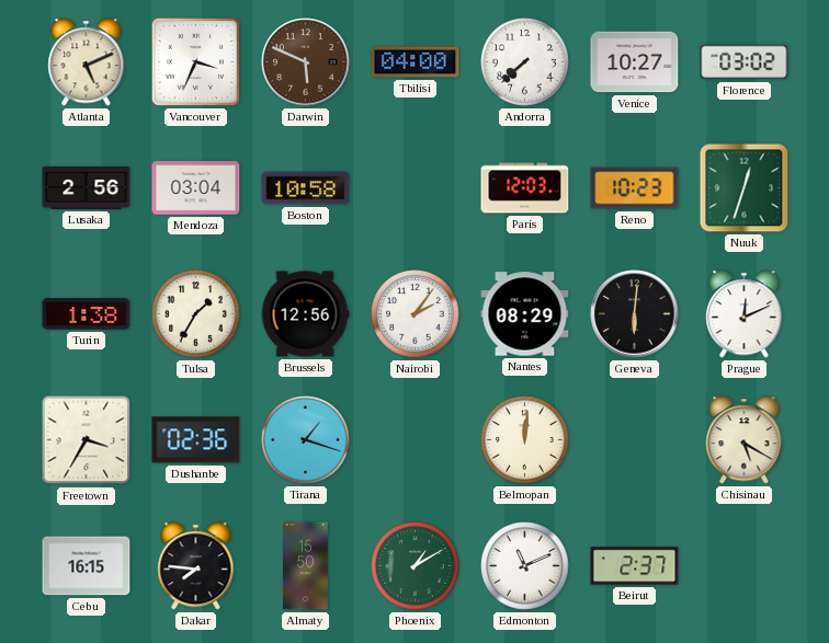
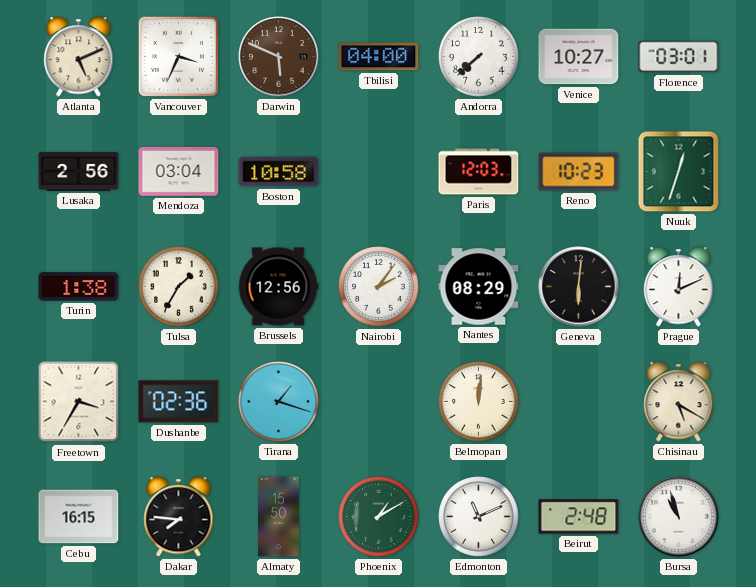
Florence: 03:02 -> 03:01
Beirut: 2:37 -> 2:48
Bursa: none -> 10:57
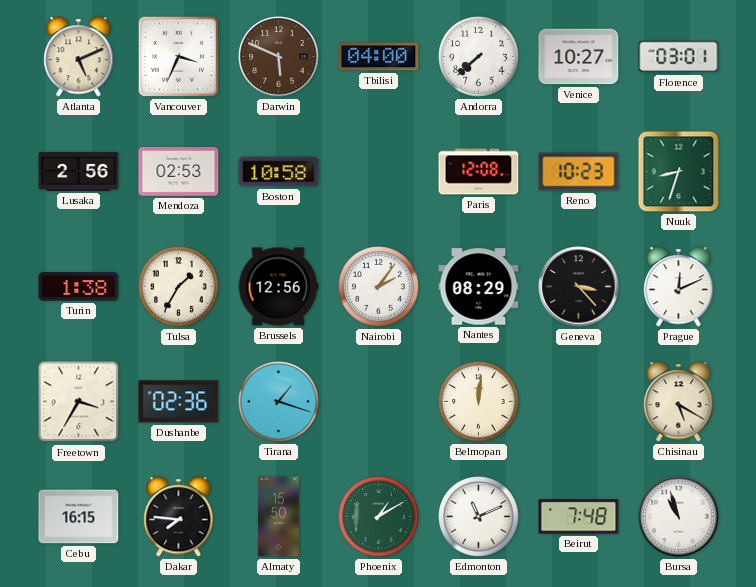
Mendoza: 03:04 -> 02:53
Paris: 12:03 -> 12:08
Nuuk: 12:33 -> 8:33
Geneva: 6:01 -> 3:23
Beirut: 2:48 -> 7:48
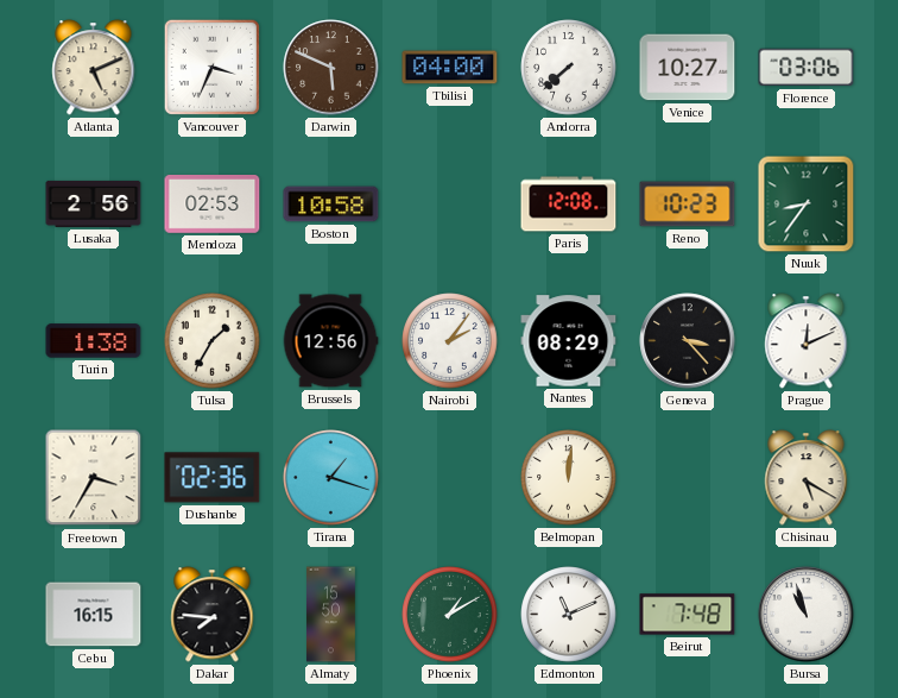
Florence: 03:01 -> 03:06
Nuuk: 8:33 -> 8:36
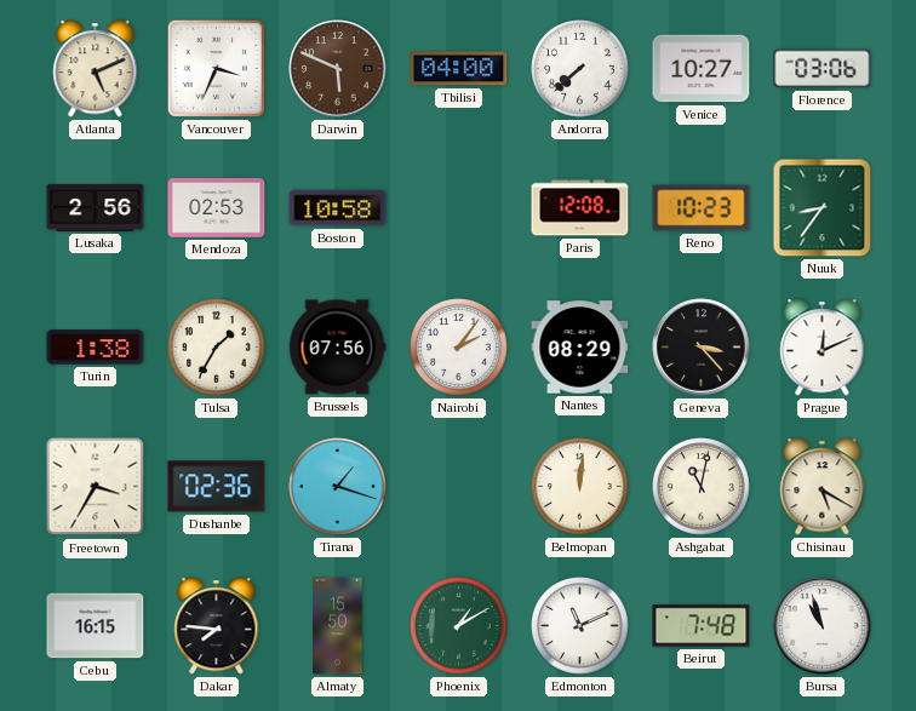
Brussels: 12:56 -> 07:56
Ashgabat: none -> 11:02
